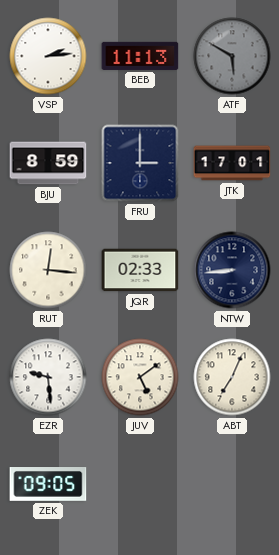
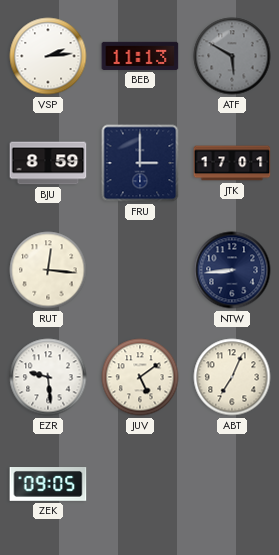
JQR: 02:33 -> none
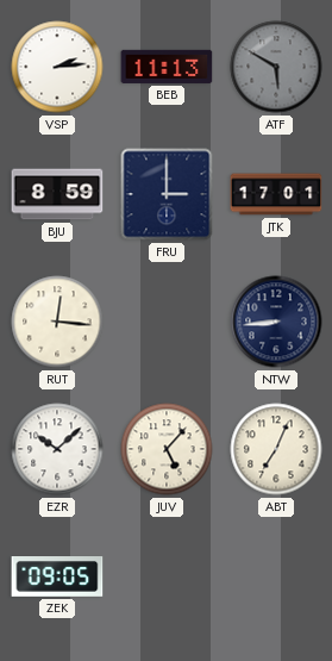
EZR: 9:29 -> 10:08
JUV: 5:09 -> 5:07
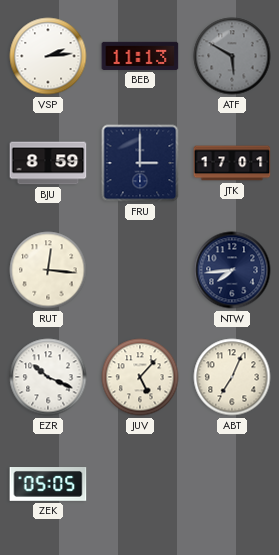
NTW: 8:44 -> 7:44
EZR: 10:08 -> 10:19
ZEK: 09:05 -> 05:05
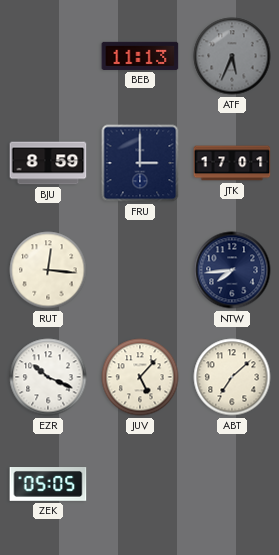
VSP: 2:14 -> none
ATF: 5:50 -> 5:34
ABT: 7:04 -> 7:08
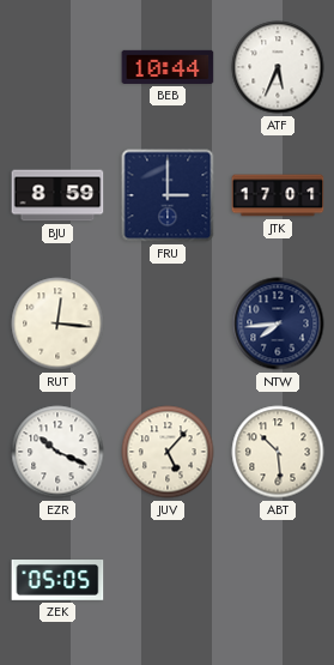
BEB: 11:13 -> 10:44
ATF dial: grey -> white
ABT: 7:08 -> 10:29
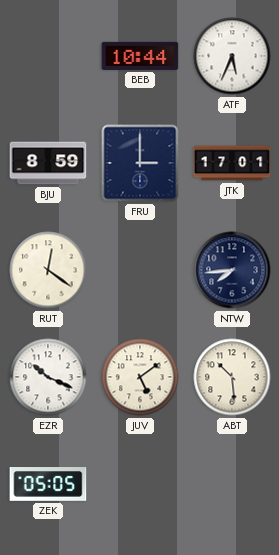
RUT: 12:16 -> 12:21
JUV: 5:07 -> 5:09
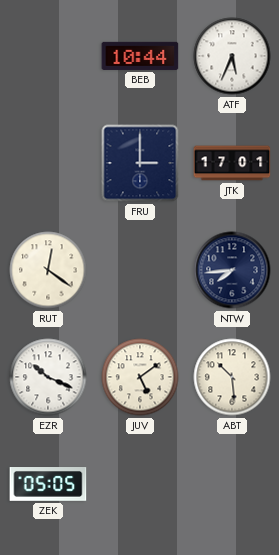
BJU: 8:59 -> none
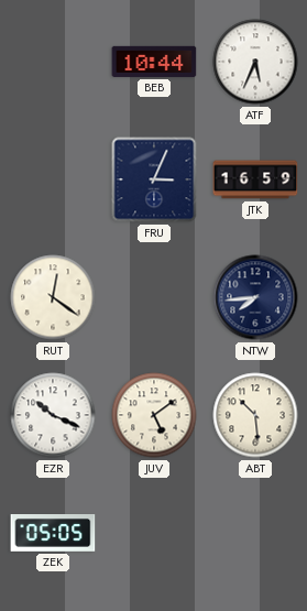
FRU: 3:00 -> 3:04
JTK: 17:01 -> 16:59
